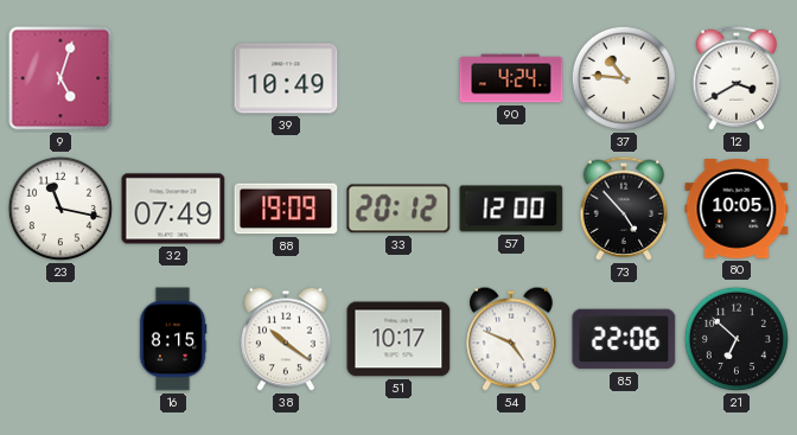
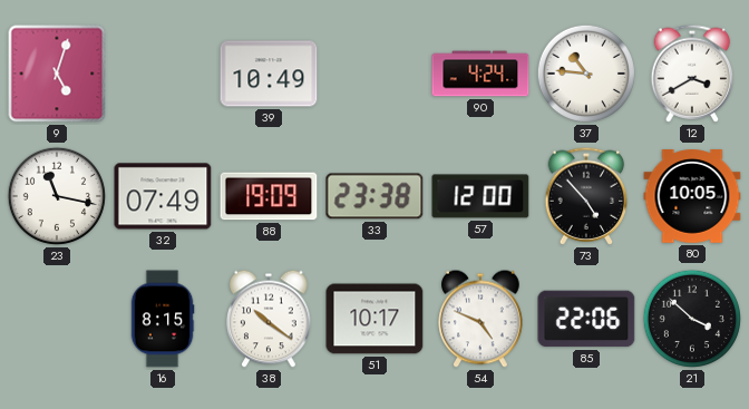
33: 20:12 -> 23:38
21: 6:52 -> 3:52
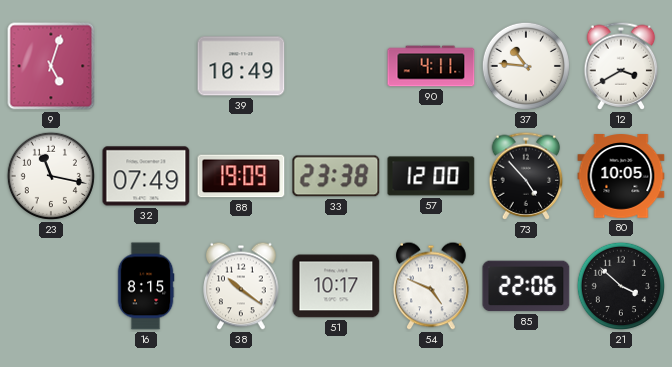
90: 4:24 -> 4:11
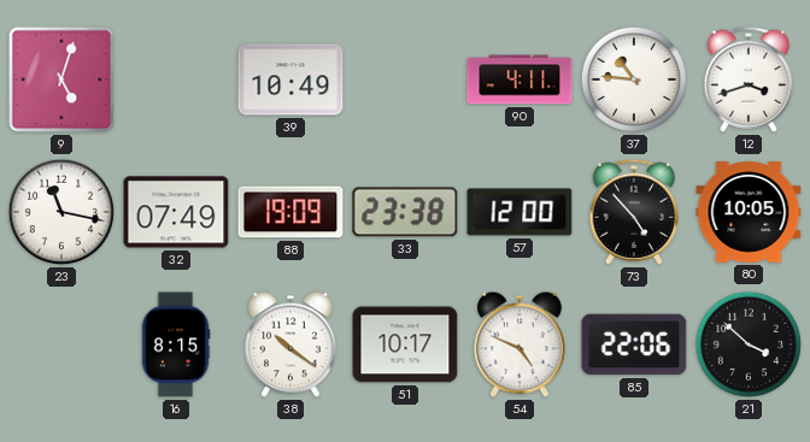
12: 3:40 -> 3:42
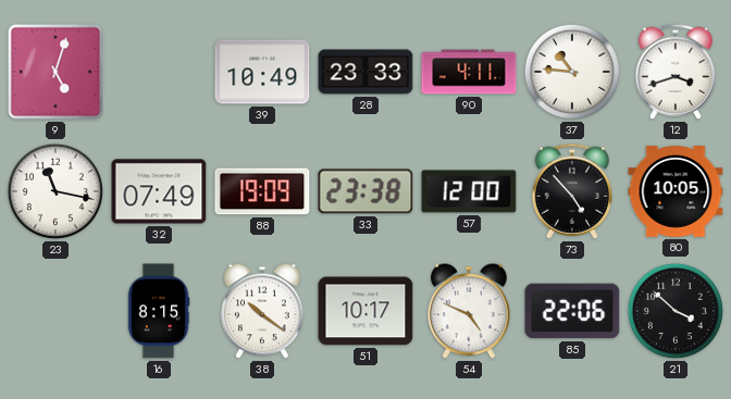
28: none -> 23:33
